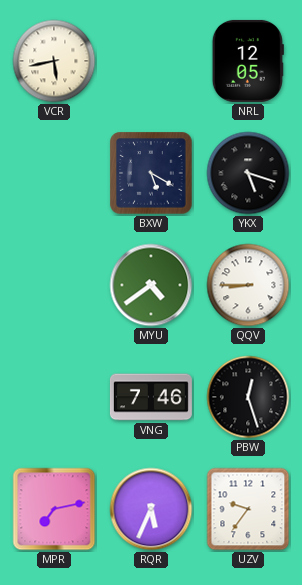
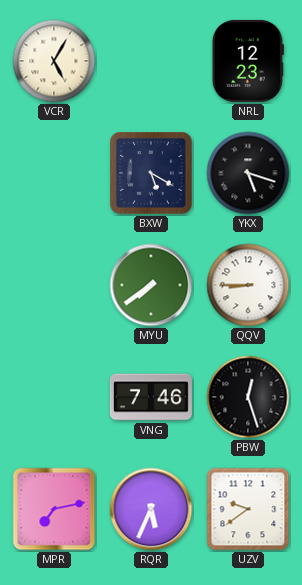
VCR: 5:43 -> 5:05
NRL: 12:05 -> 12:23
MYU: 4:39 -> 7:39
UZV: 9:36 -> 9:39
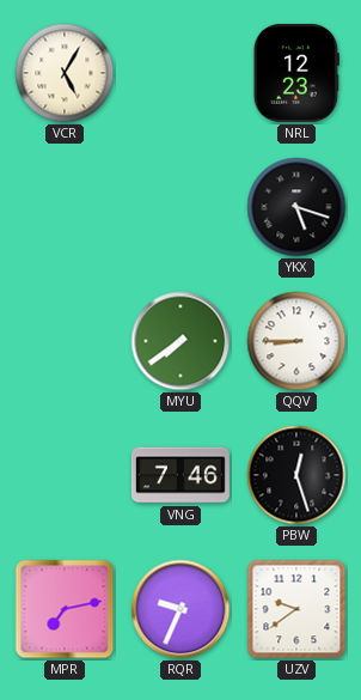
BXW: 5:20 -> none
RQR: 5:34 -> 9:34
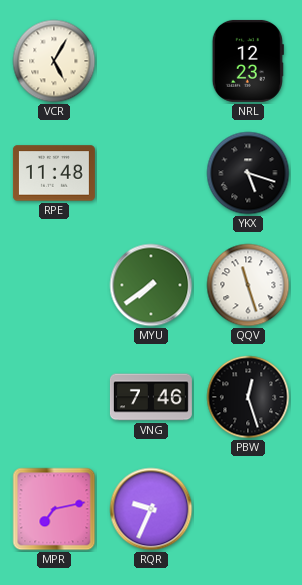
RPE: none -> 11:48
QQV: 8:45 -> 11:27
UZV: 9:39 -> none
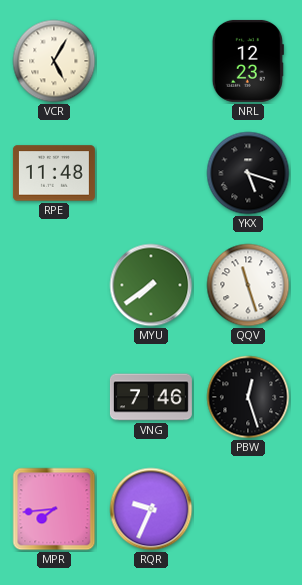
MPR: 7:13 -> 7:44
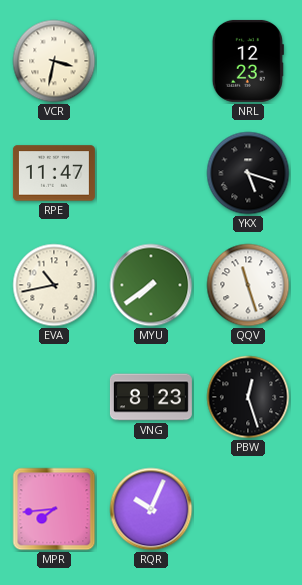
VCR: 5:05 -> 3:32
RPE: 11:48 -> 11:47
EVA: none -> 10:43
VNG: 7:46 -> 8:23
RQR: 9:34 -> 10:04
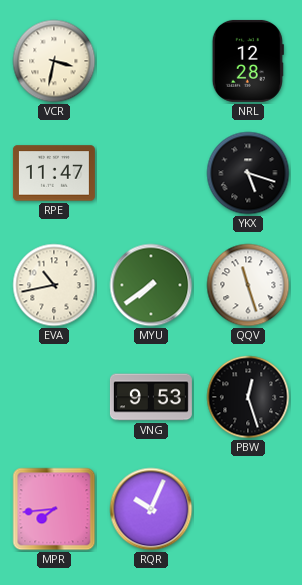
NRL: 12:23 -> 12:28
VNG: 8:23 -> 9:53
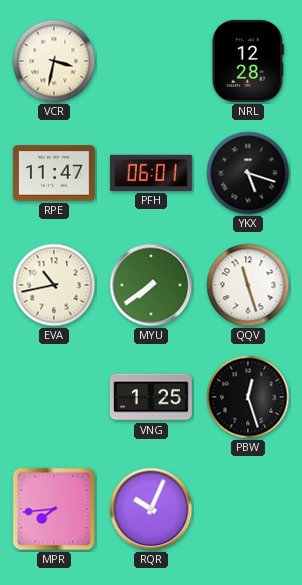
PFH: none -> 06:01
VNG: 9:53 -> 1:25
